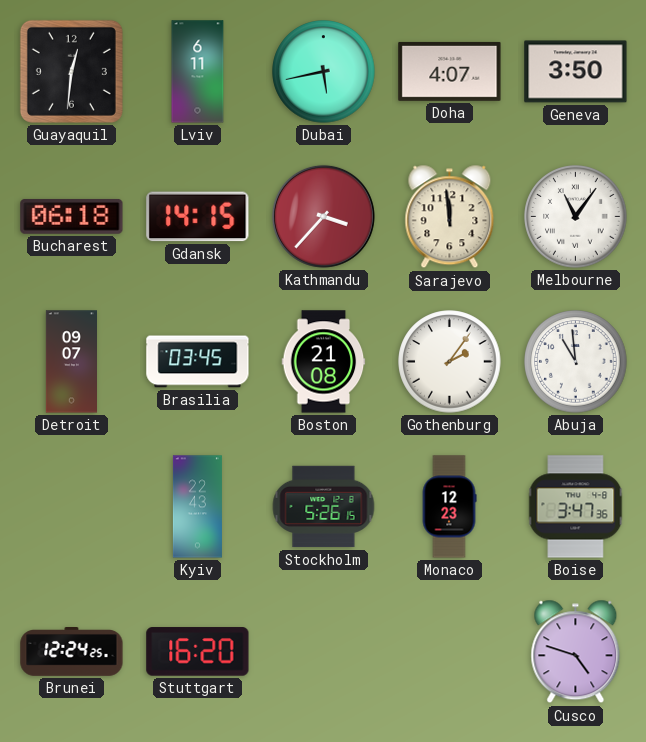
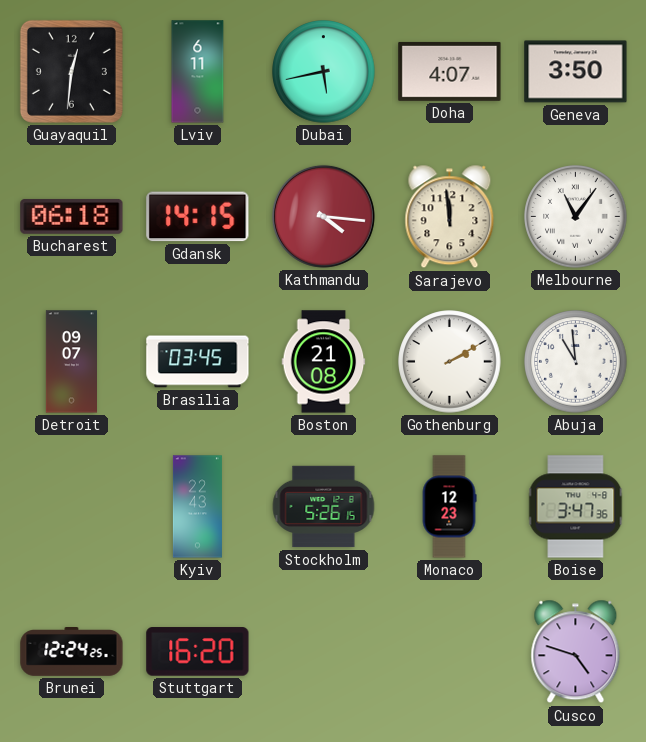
Kathmandu: 3:37 -> 4:16
Gothenburg: 2:06 -> 2:10
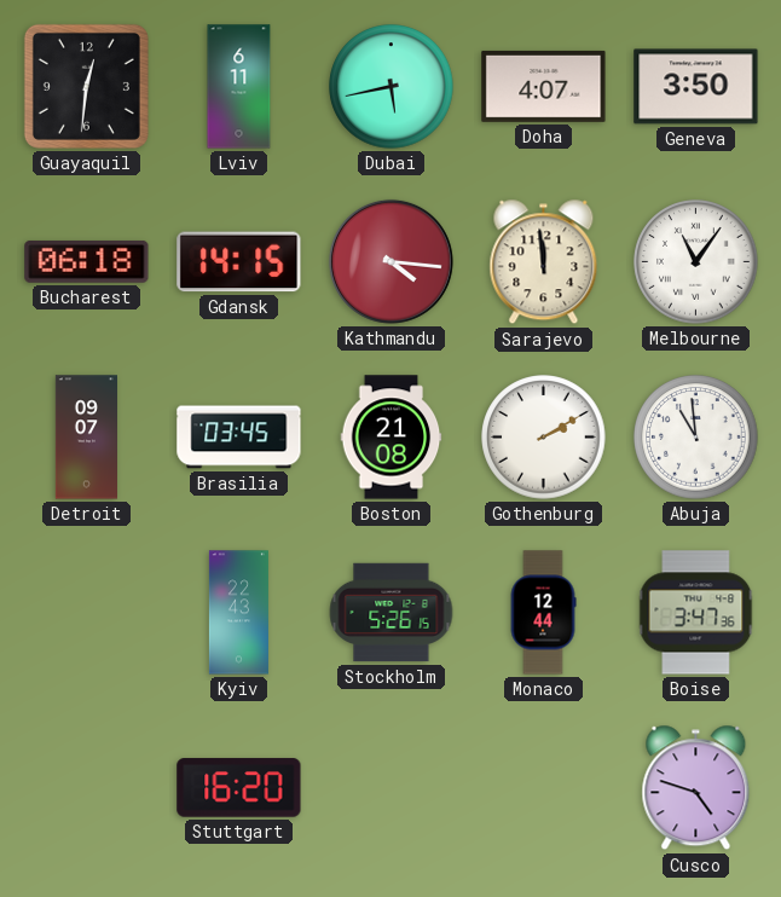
Monaco: 12:23 -> 12:44
Brunei: 12:24 -> none
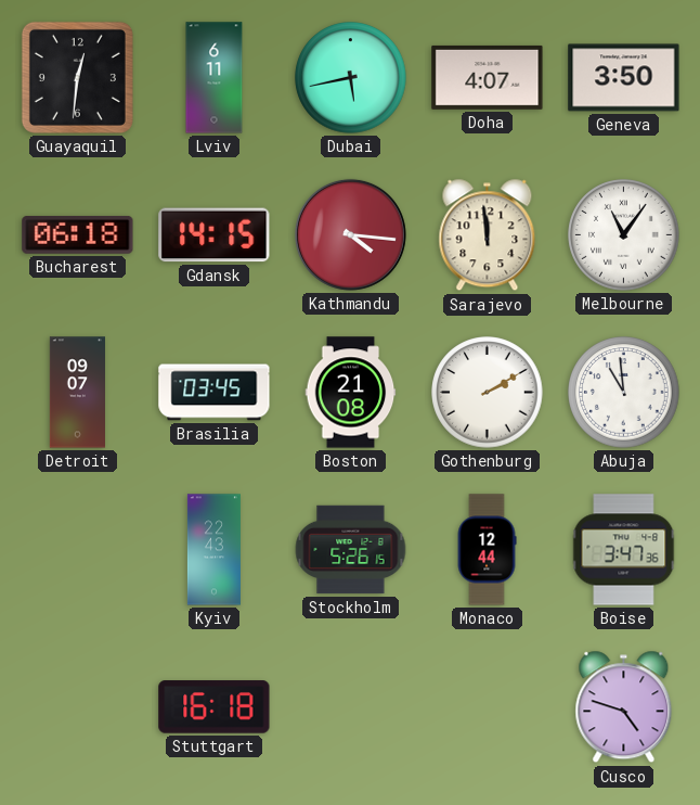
Stuttgart: 16:20 -> 16:18
